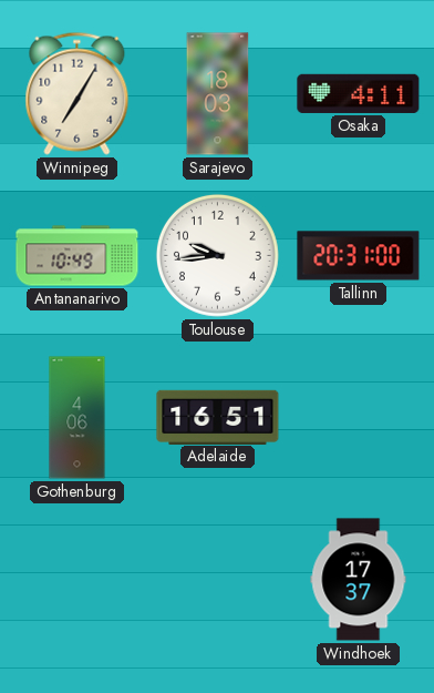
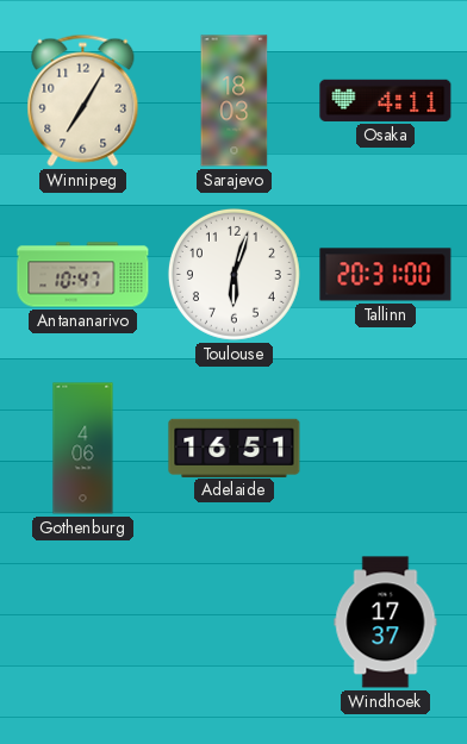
Antananarivo: 10:49 -> 10:47
Toulouse: 9:44 -> 6:03
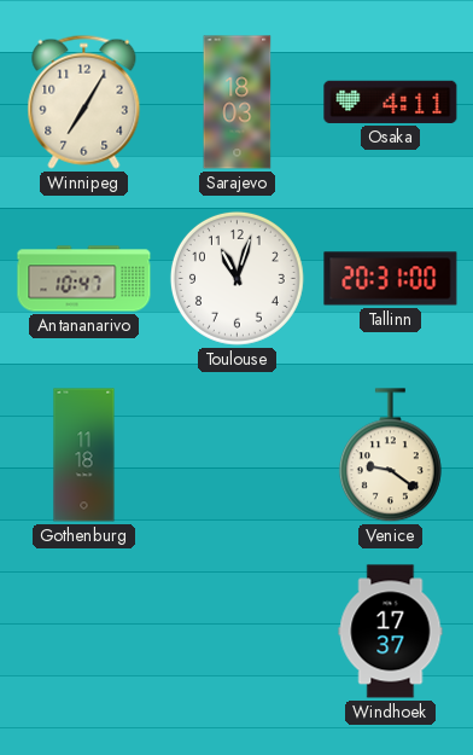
Toulouse: 6:03 -> 11:03
Gothenburg: 4:06 -> 11:18
Adelaide: 16:51 -> none
Venice: none -> 9:21
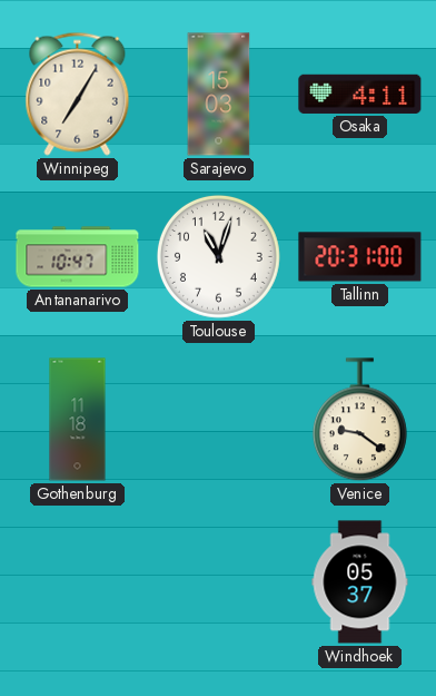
Sarajevo: 18:03 -> 15:03
Windhoek: 17:37 -> 05:37
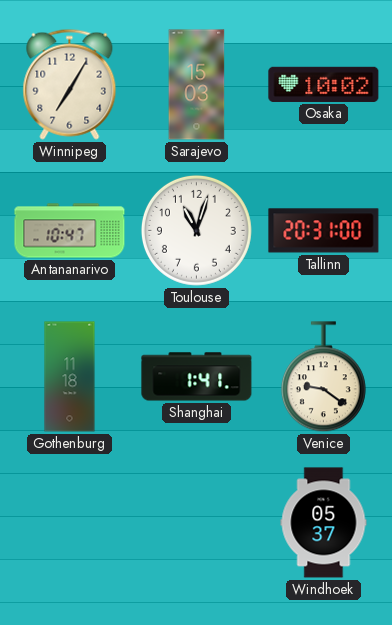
Osaka: 4:11 -> 10:02
Shanghai: none -> 1:41
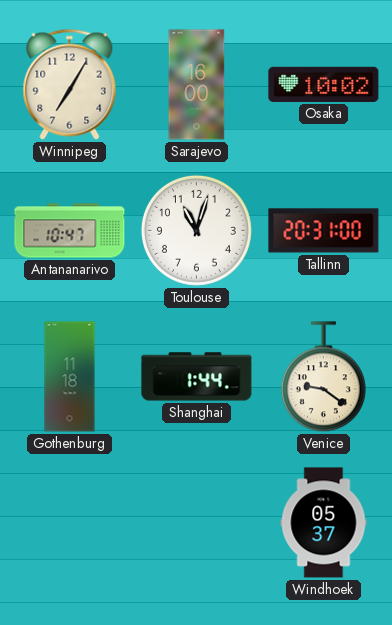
Sarajevo: 15:03 -> 16:00
Shanghai: 1:41 -> 1:44
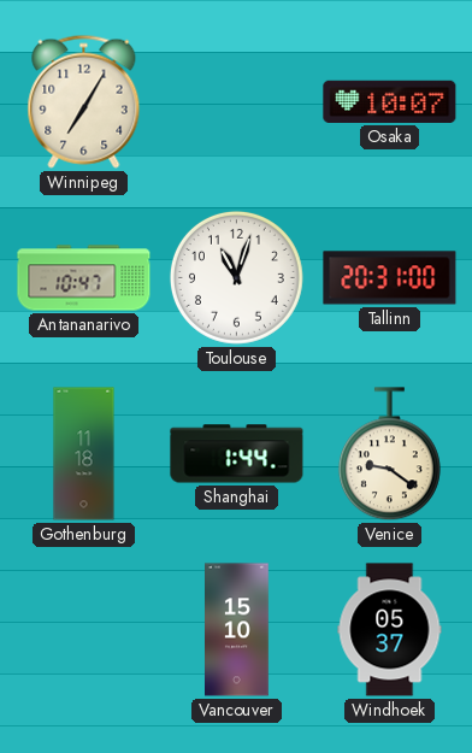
Sarajevo: 16:00 -> none
Osaka: 10:02 -> 10:07
Vancouver: none -> 15:10
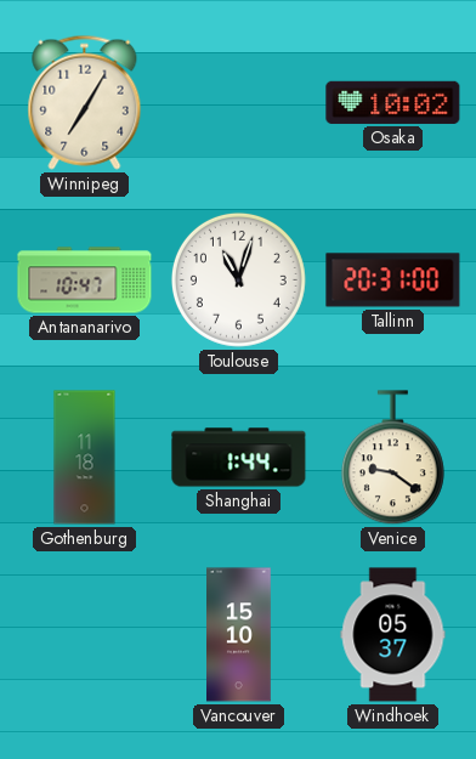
Osaka: 10:07 -> 10:02
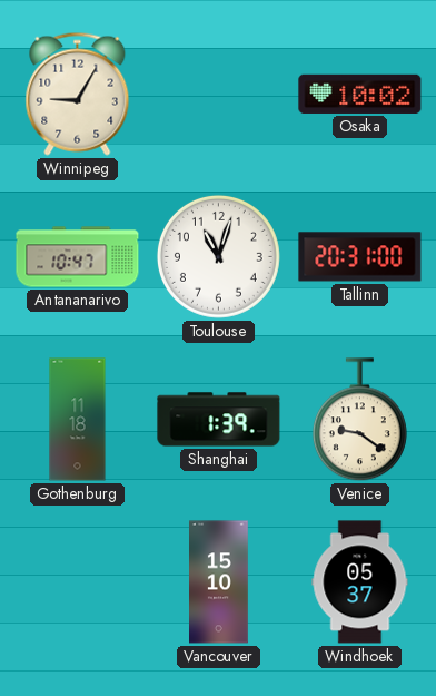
Winnipeg: 7:05 -> 9:05
Shanghai: 1:44 -> 1:39
